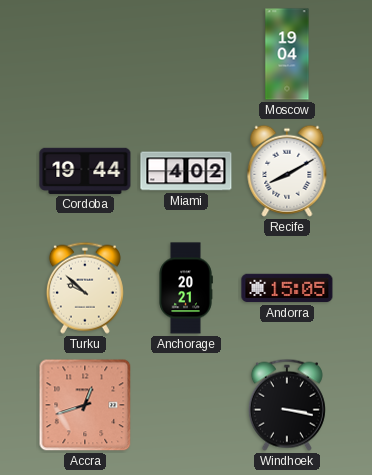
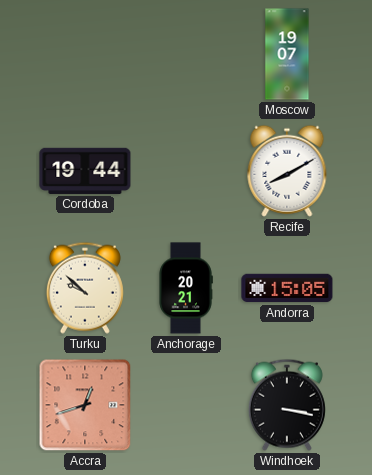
Moscow: 19:04 -> 19:07
Miami: 4:02 -> none
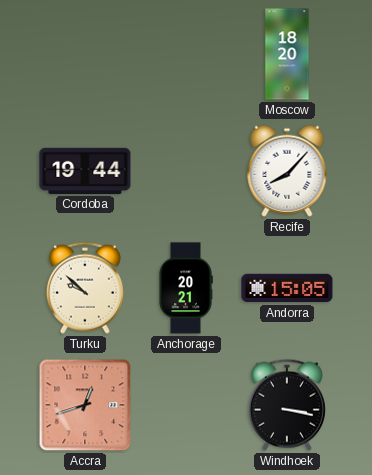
Moscow: 19:07 -> 18:20
Recife: 8:10 -> 8:07
